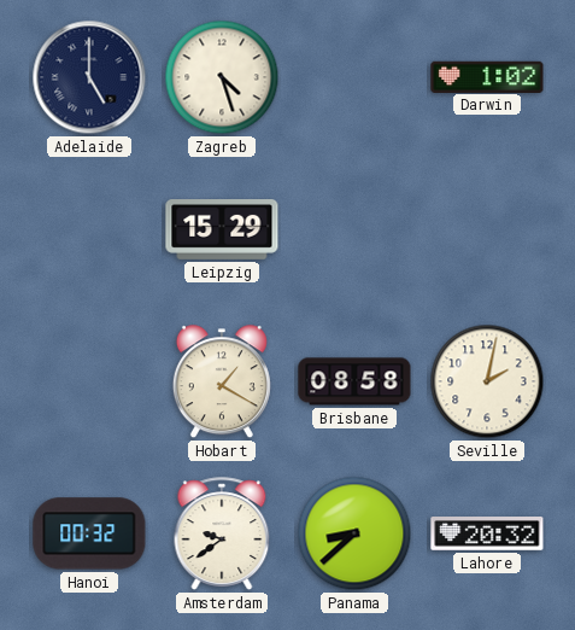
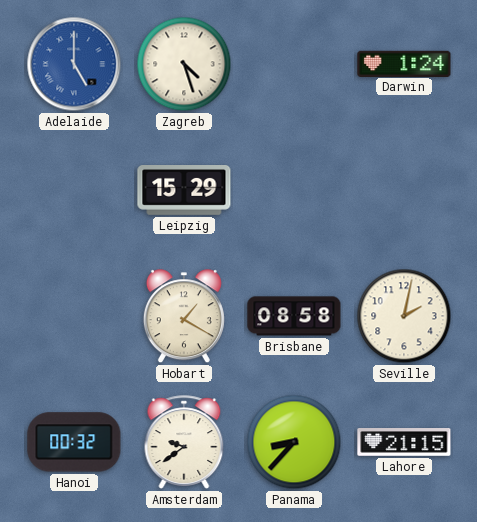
Adelaide dial: navy -> blue
Darwin: 1:02 -> 1:24
Panama: 8:38 -> 8:37
Lahore: 20:32 -> 21:15
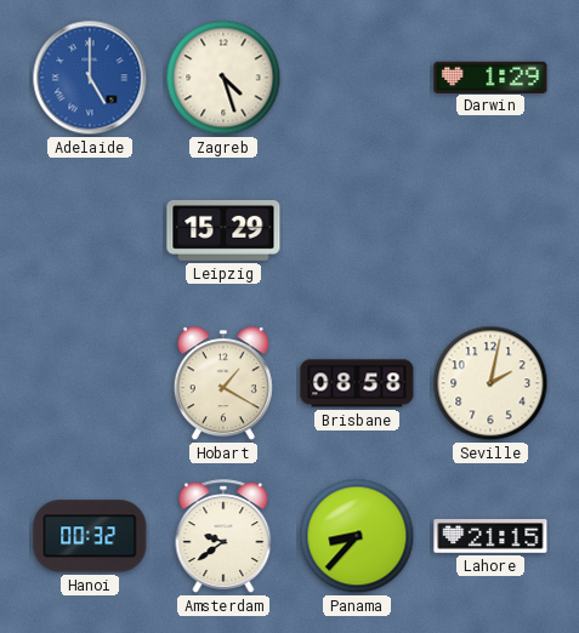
Darwin: 1:24 -> 1:29
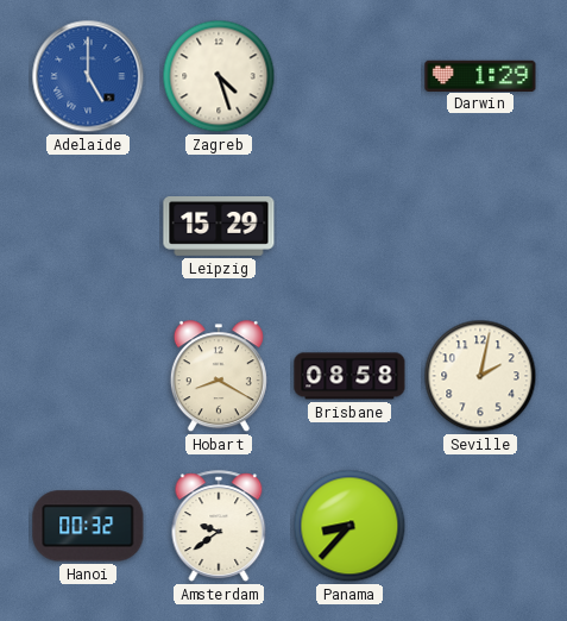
Hobart: 1:20 -> 8:20
Lahore: 21:15 -> none
